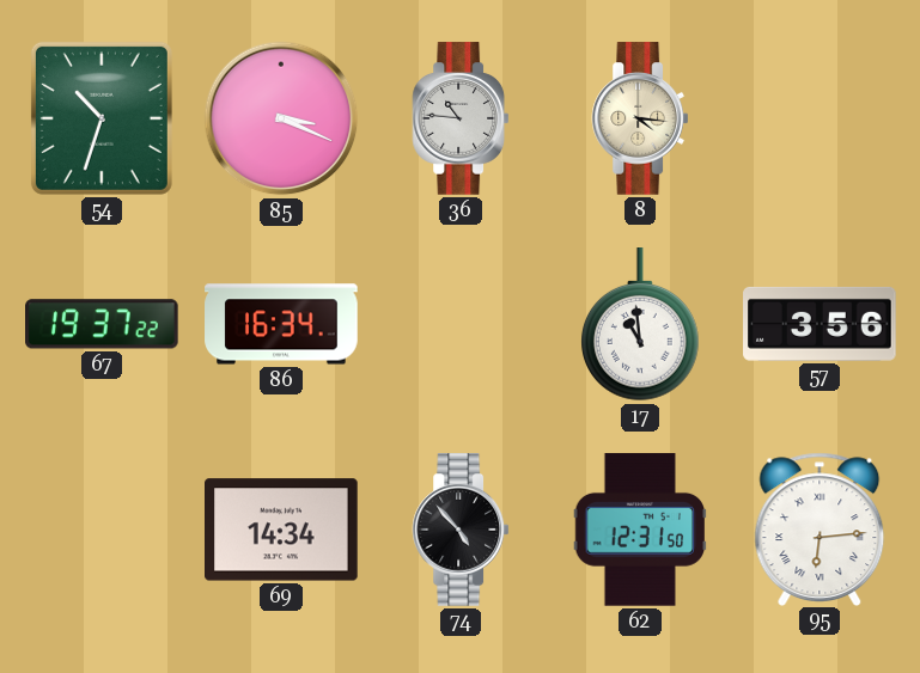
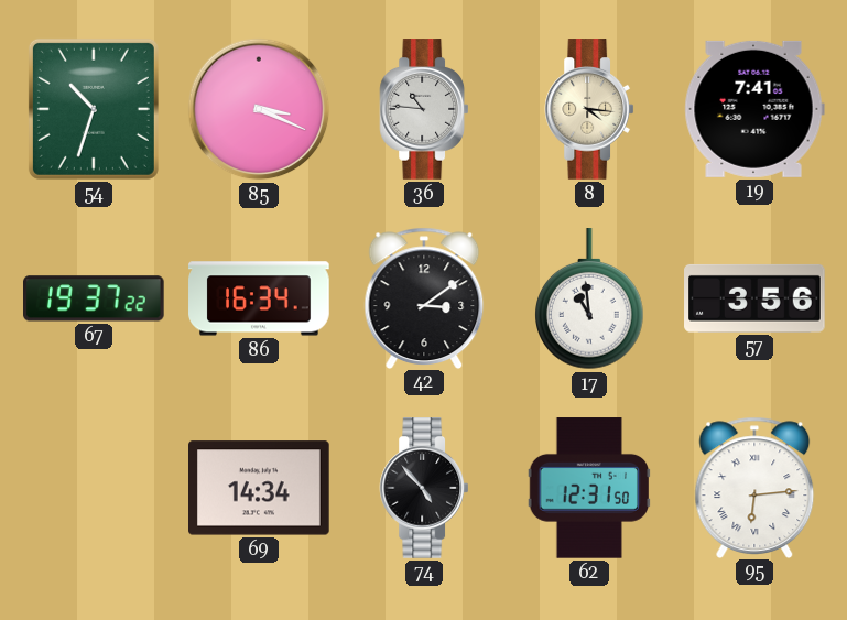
19: none -> 7:41
42: none -> 3:09
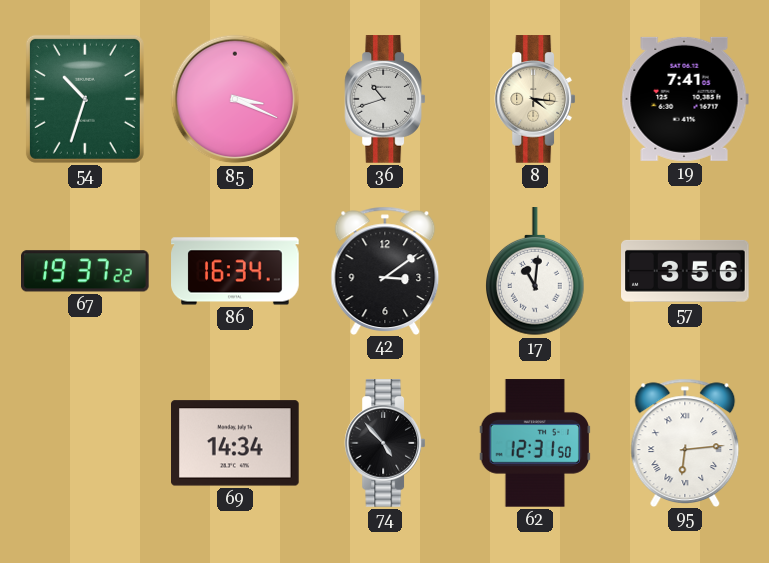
36: 10:46 -> 10:42
17: 10:59 -> 11:01
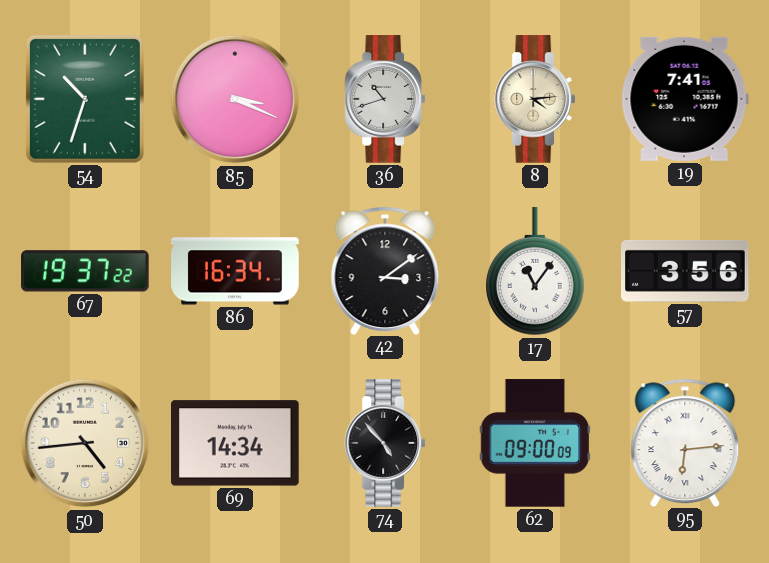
8: 4:16 -> 4:14
17: 11:01 -> 11:06
50: none -> 4:44
62: 12:31 -> 09:00
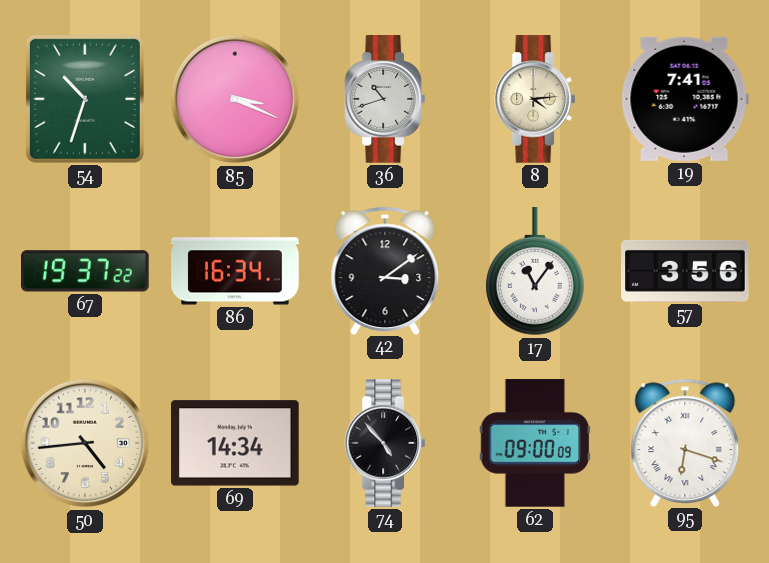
95: 6:14 -> 6:18
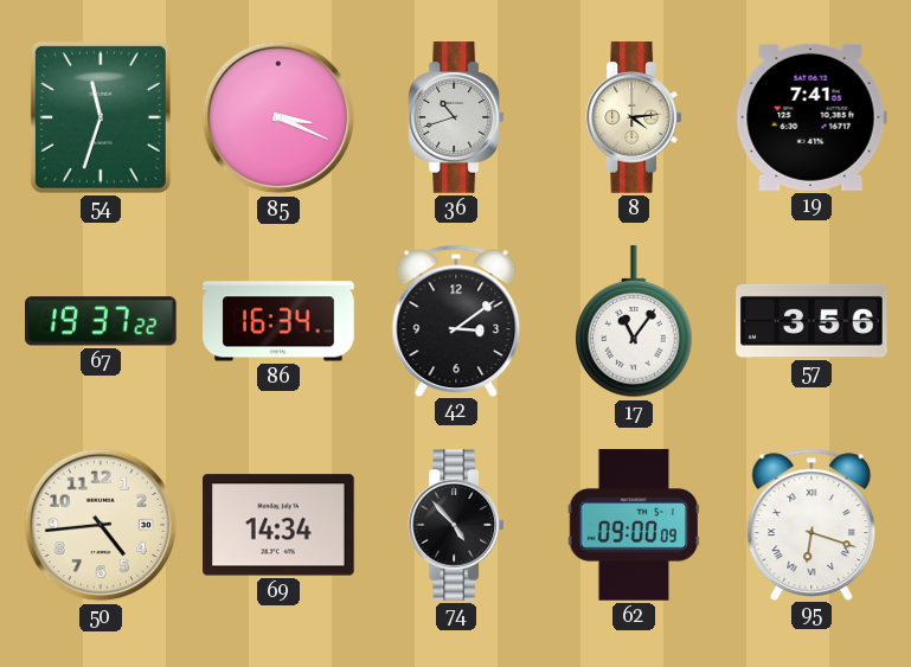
54: 10:33 -> 11:33
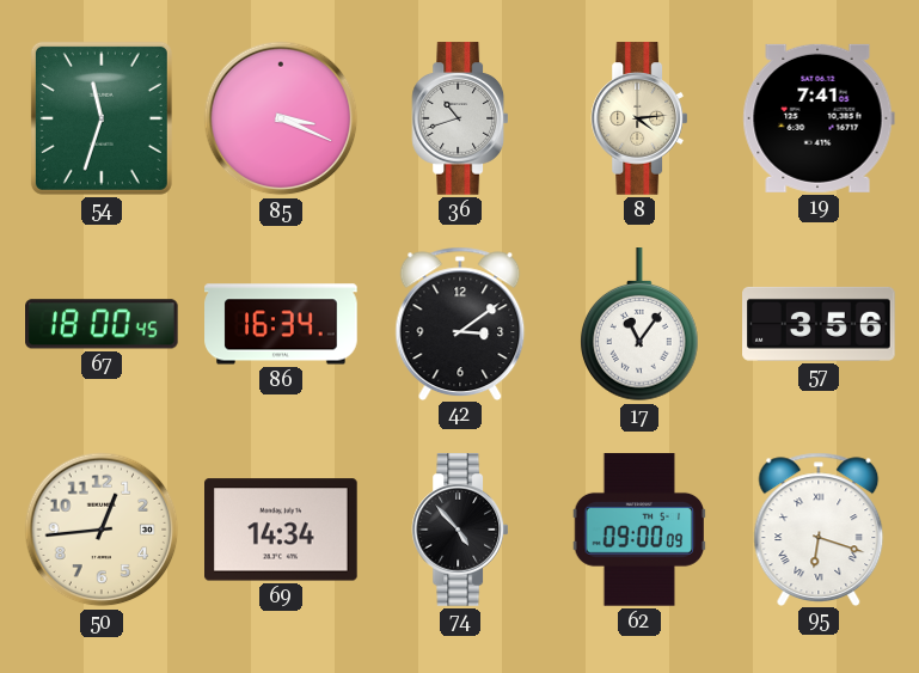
67: 19:37 -> 18:00
50: 4:44 -> 12:44
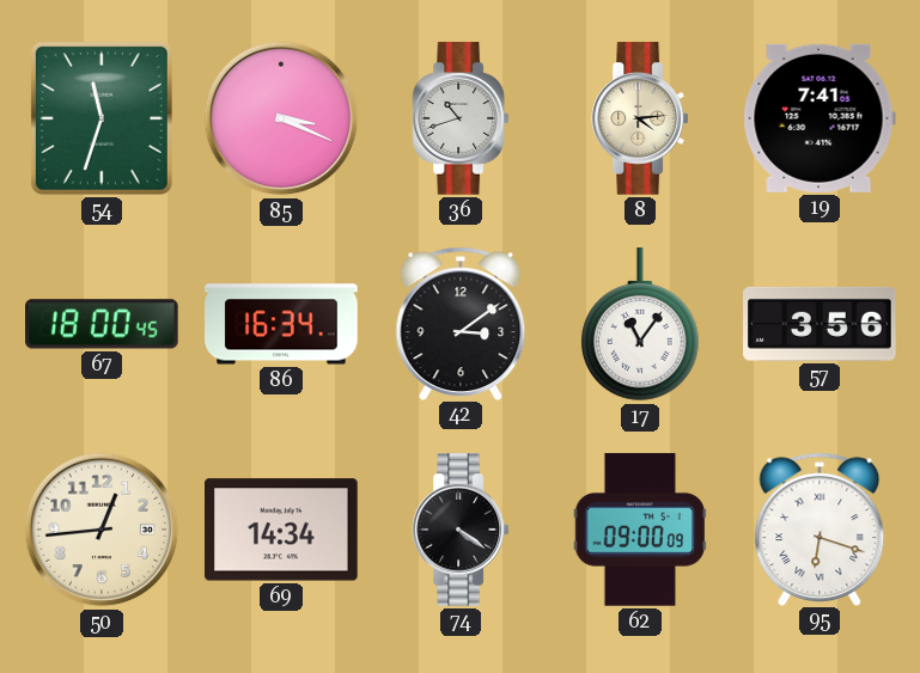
74: 4:53 -> 4:21
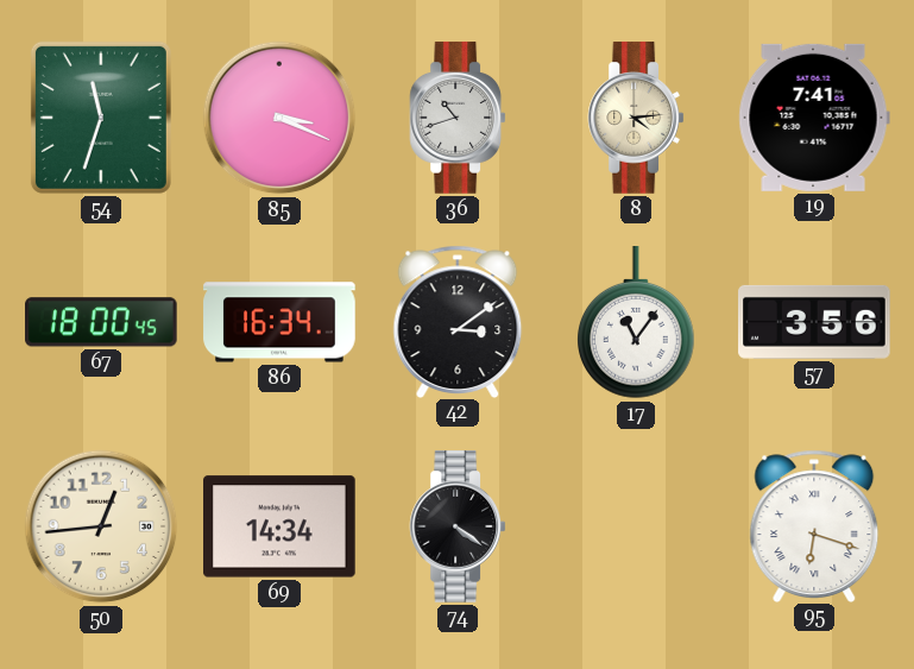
62: 09:00 -> none
